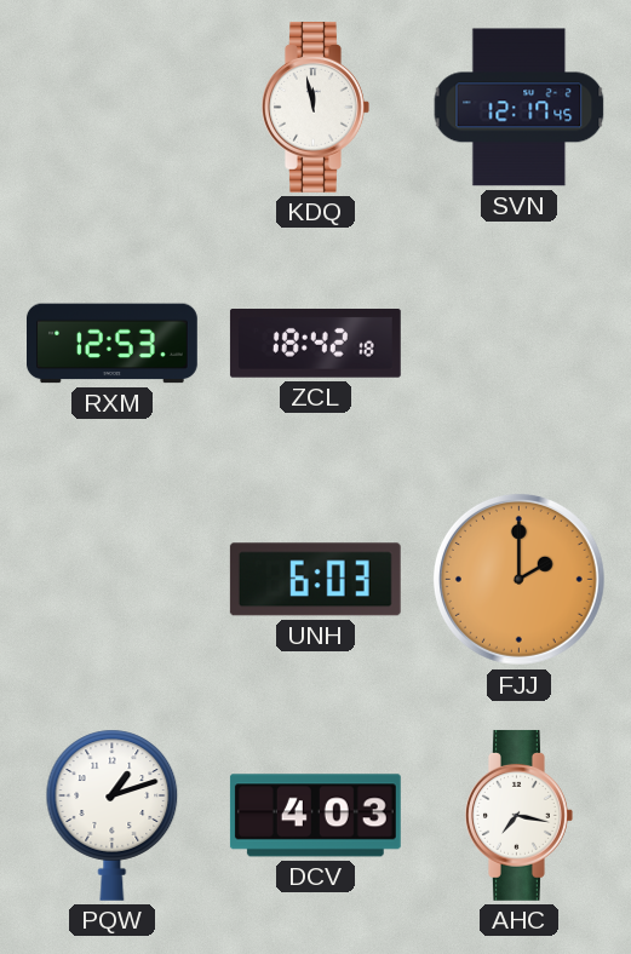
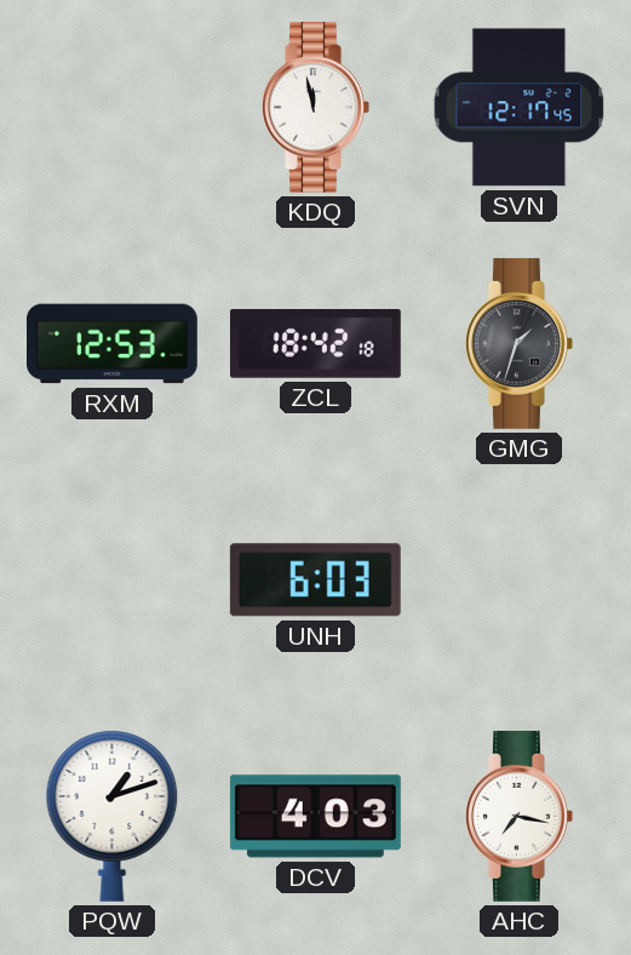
GMG: none -> 1:33
FJJ: 2:00 -> none
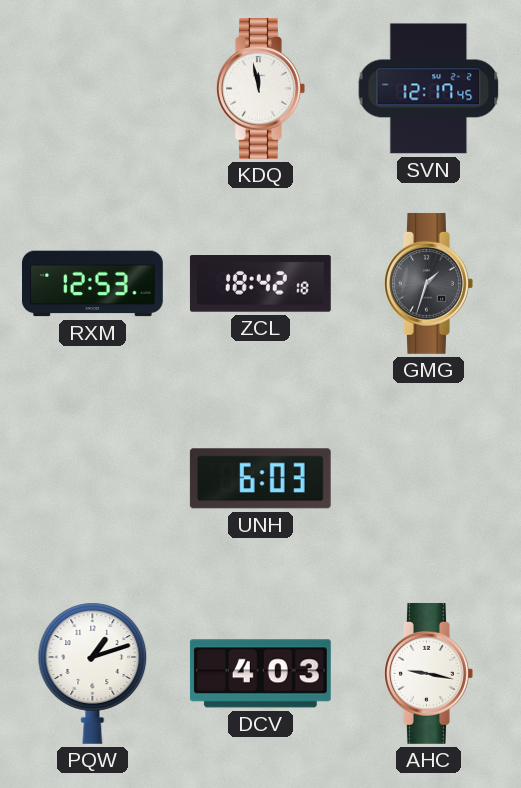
AHC: 7:17 -> 9:17
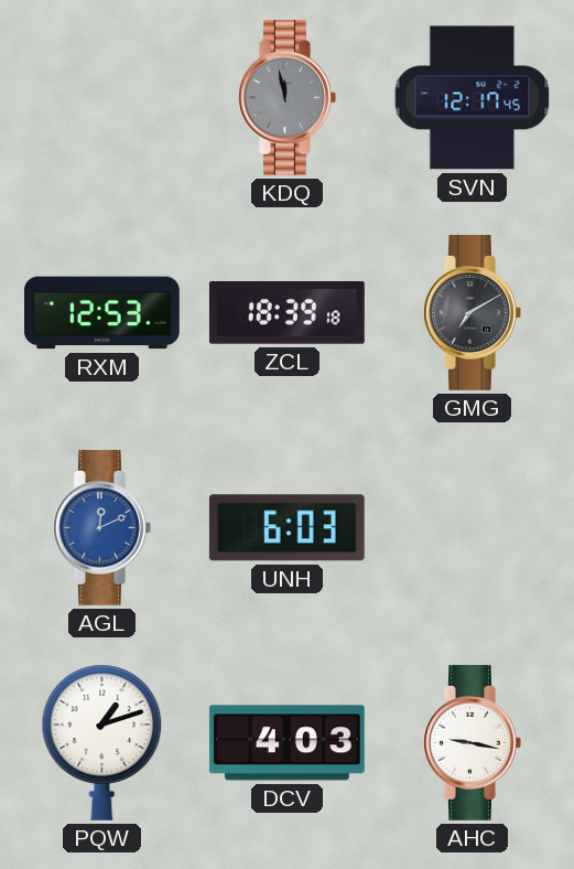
KDQ dial: white -> grey
ZCL: 18:42 -> 18:39
GMG: 1:33 -> 7:10
AGL: none -> 12:11
